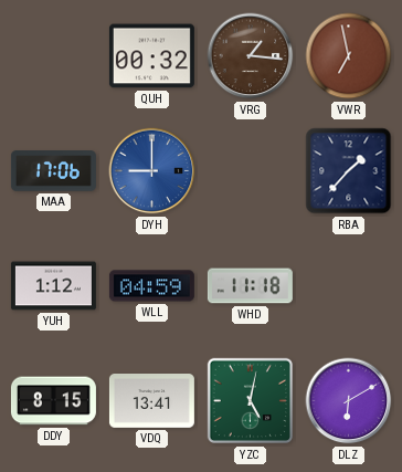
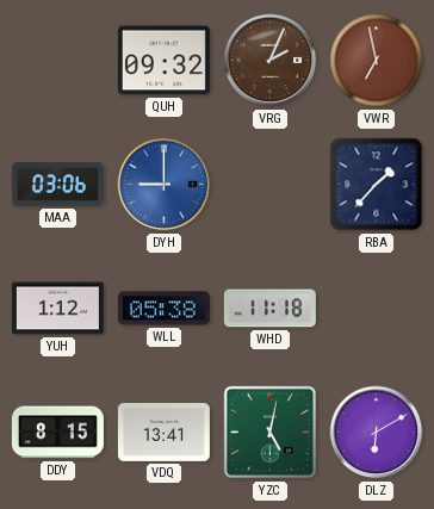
QUH: 00:32 -> 09:32
VRG: 1:16 -> 2:04
MAA: 17:06 -> 03:06
WLL: 04:59 -> 05:38
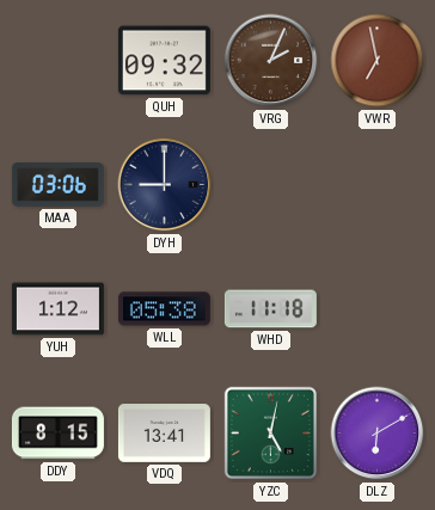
DYH dial: blue -> navy
RBA: 1:37 -> none
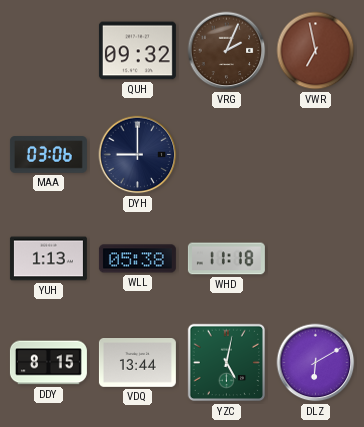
YUH: 1:12 -> 1:13
VDQ: 13:41 -> 13:44
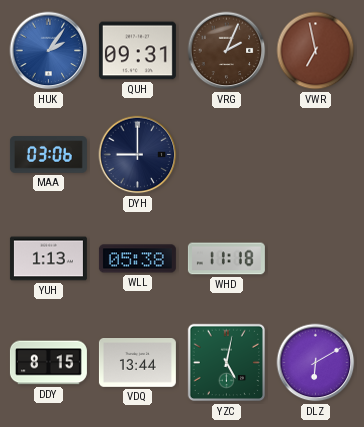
HUK: none -> 2:06
QUH: 09:32 -> 09:31
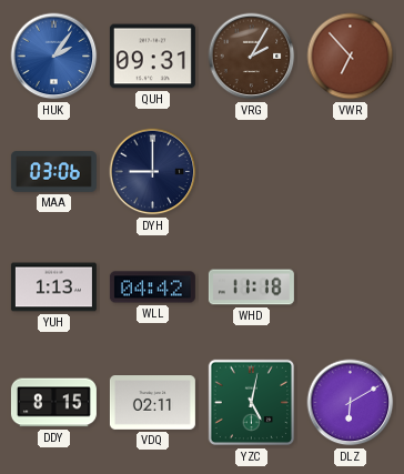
VRG: 2:04 -> 2:05
VWR: 6:58 -> 6:53
WLL: 05:38 -> 04:42
VDQ: 13:44 -> 02:11
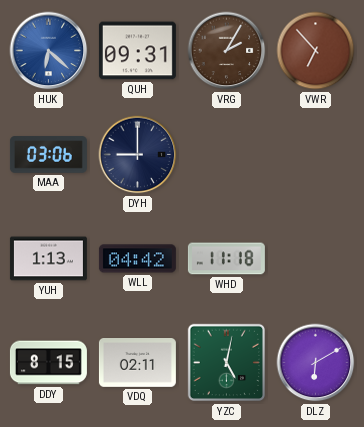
HUK: 2:06 -> 6:22
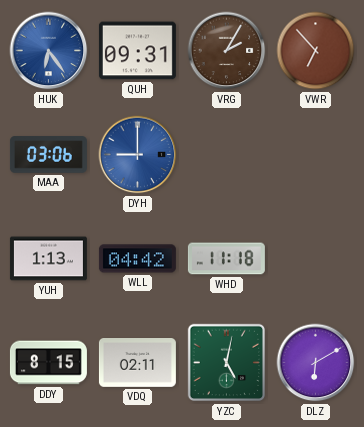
HUK: 6:22 -> 6:24
DYH dial: navy -> blue
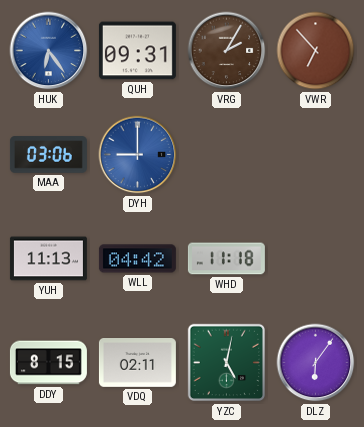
YUH: 1:13 -> 11:13
DLZ: 6:10 -> 6:06
